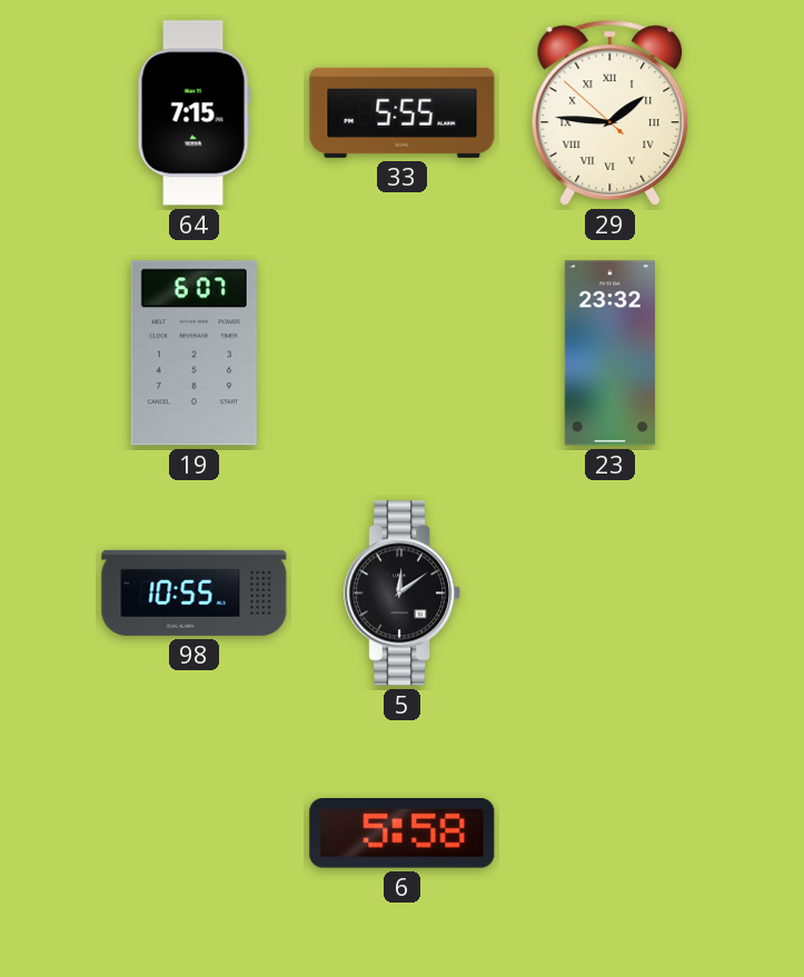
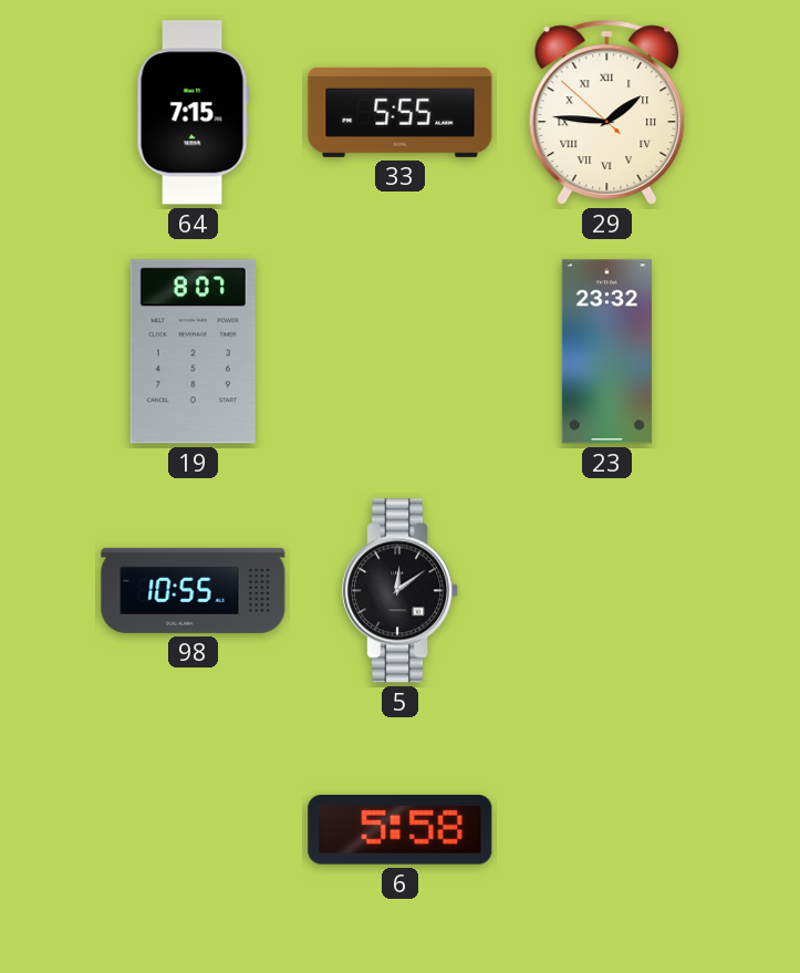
19: 6:07 -> 8:07
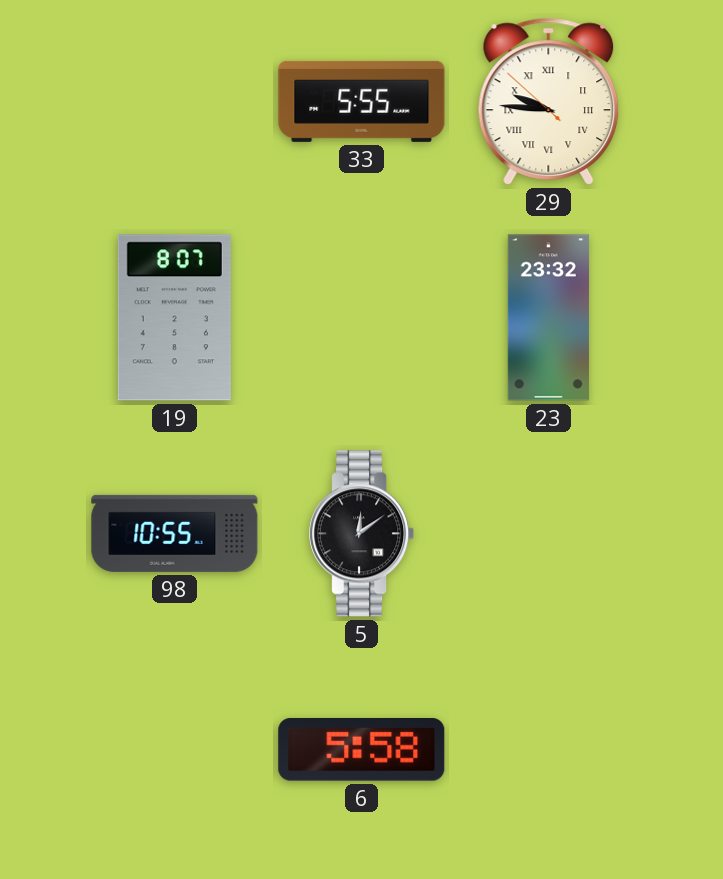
64: 7:15 -> none
29: 1:45 -> 9:45
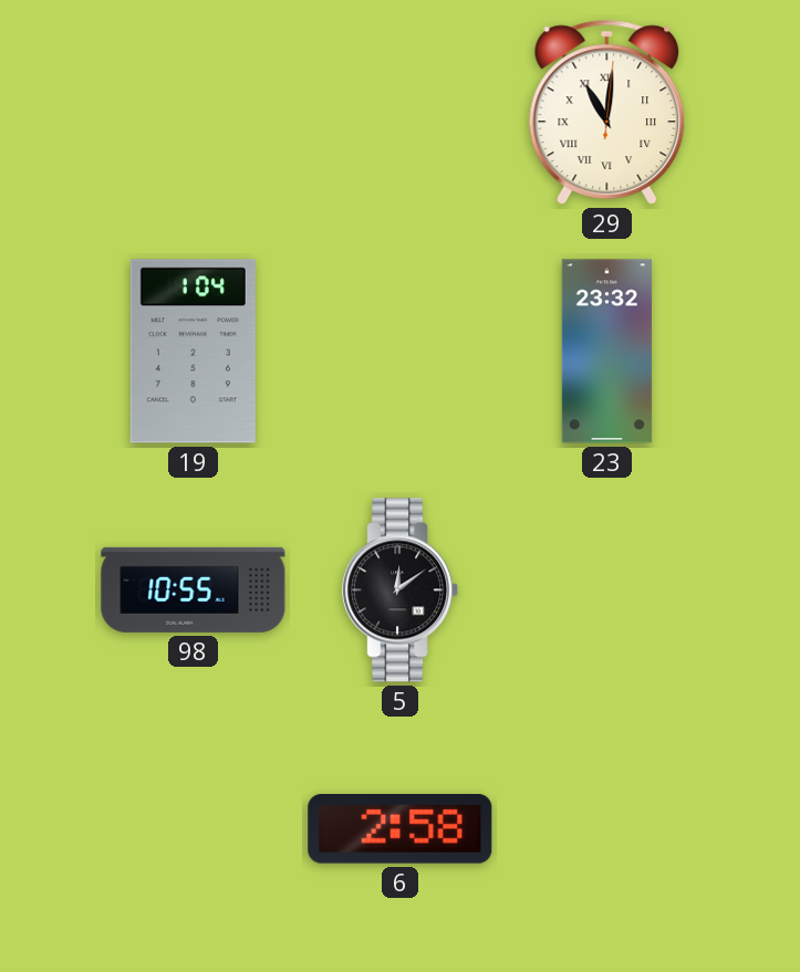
33: 5:55 -> none
29: 9:45 -> 11:01
19: 8:07 -> 1:04
6: 5:58 -> 2:58
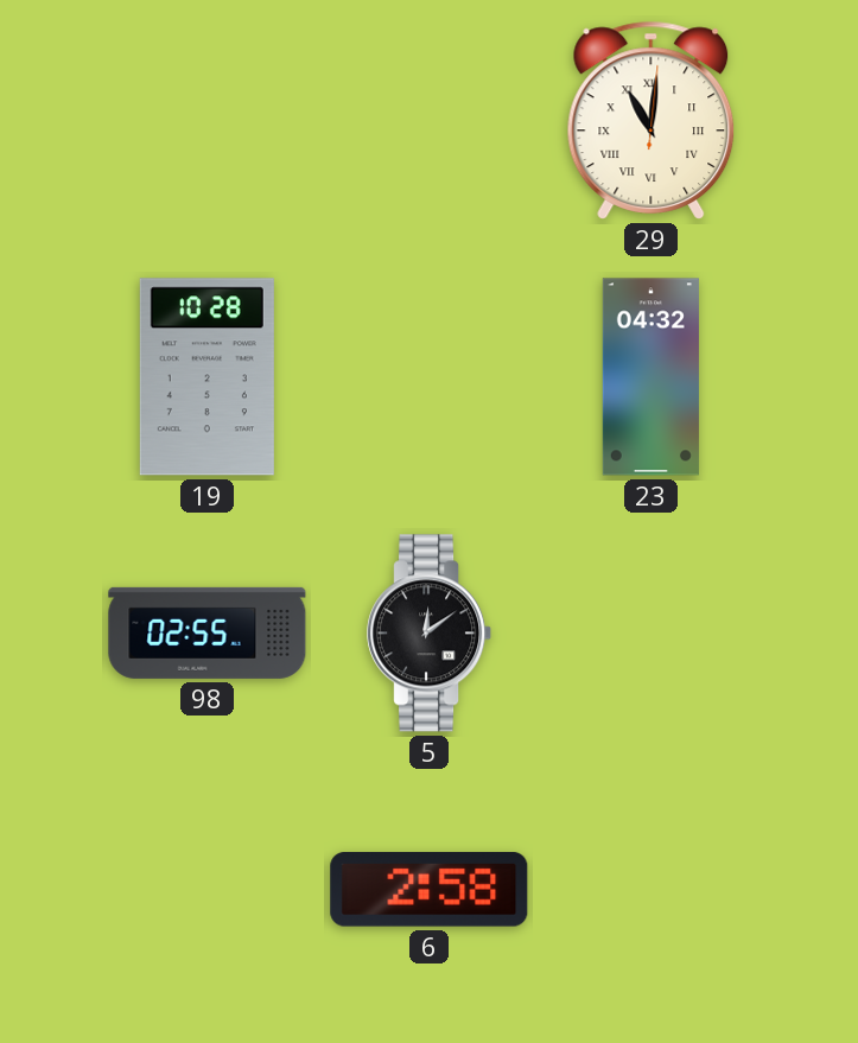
19: 1:04 -> 10:28
23: 23:32 -> 04:32
98: 10:55 -> 02:55
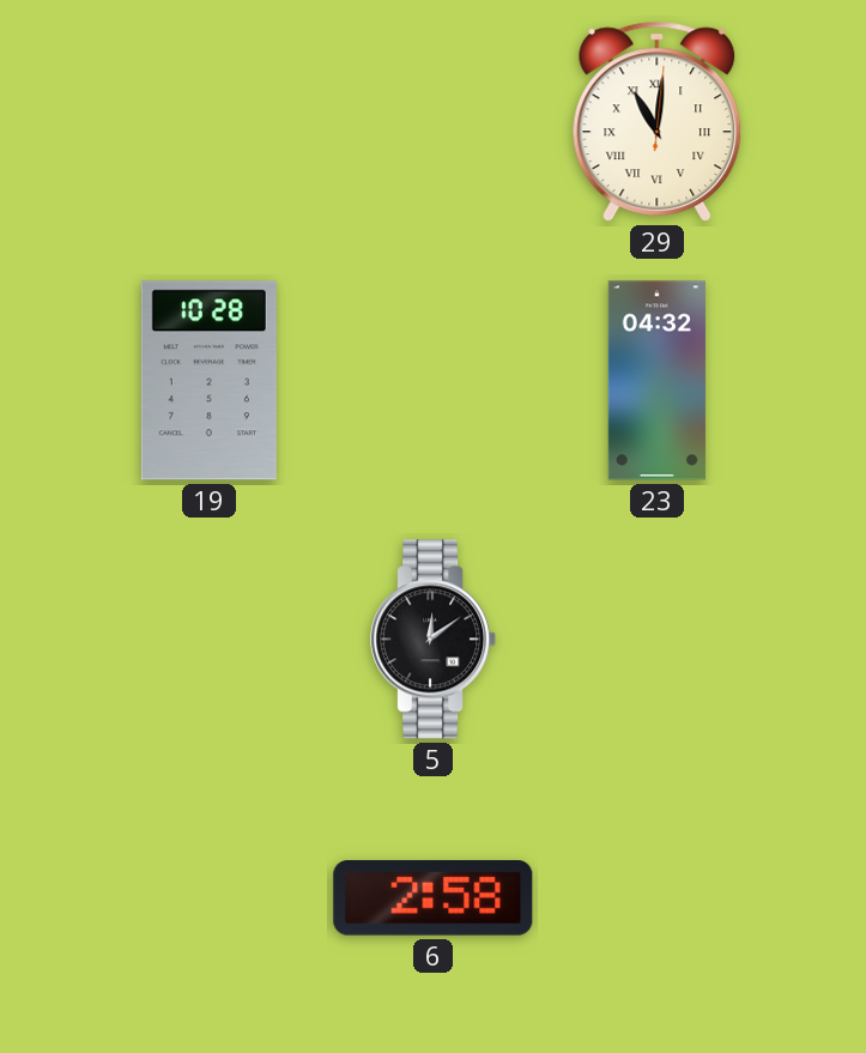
98: 02:55 -> none
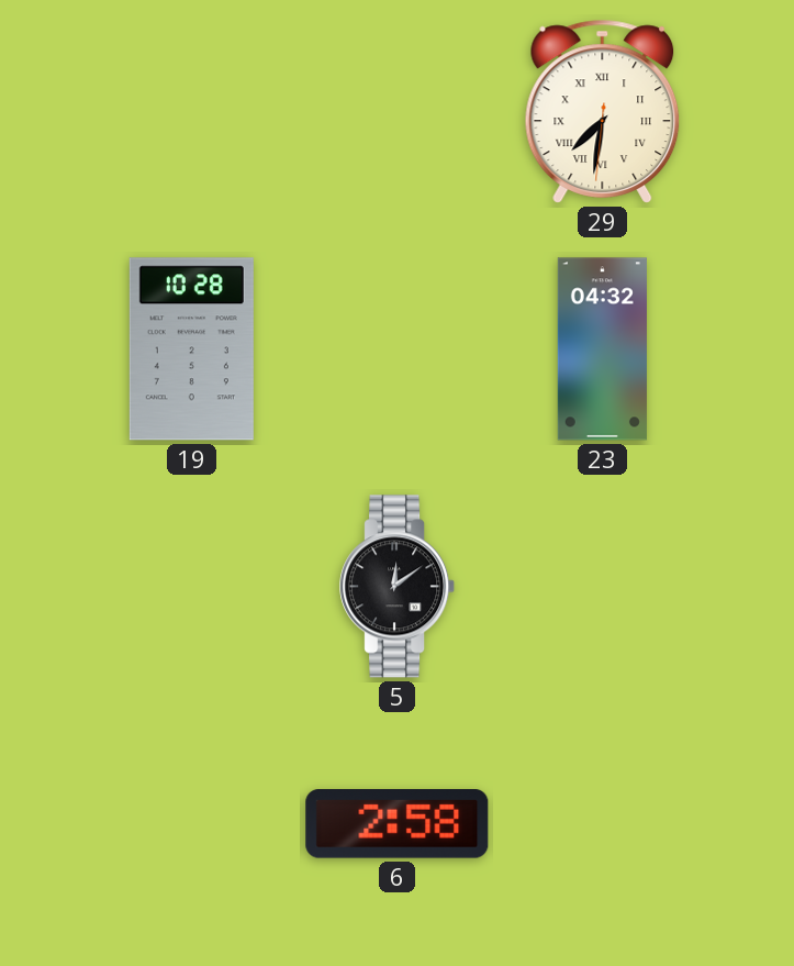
29: 11:01 -> 7:31
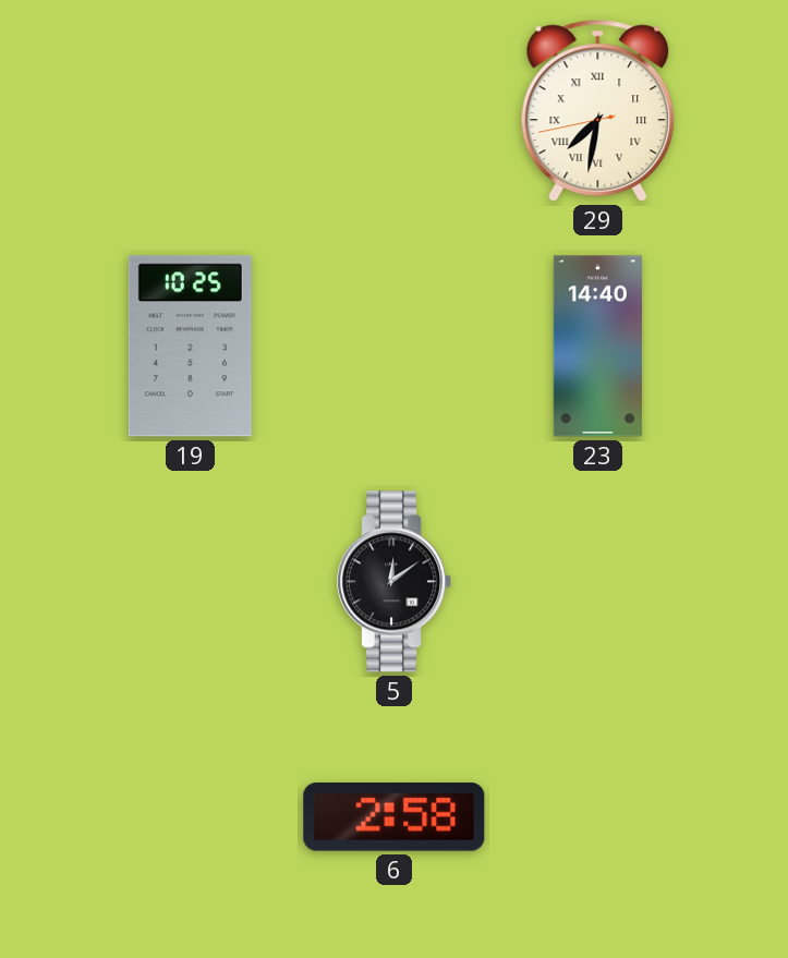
29: 7:31:31 -> 7:31:43
19: 10:28 -> 10:25
23: 04:32 -> 14:40
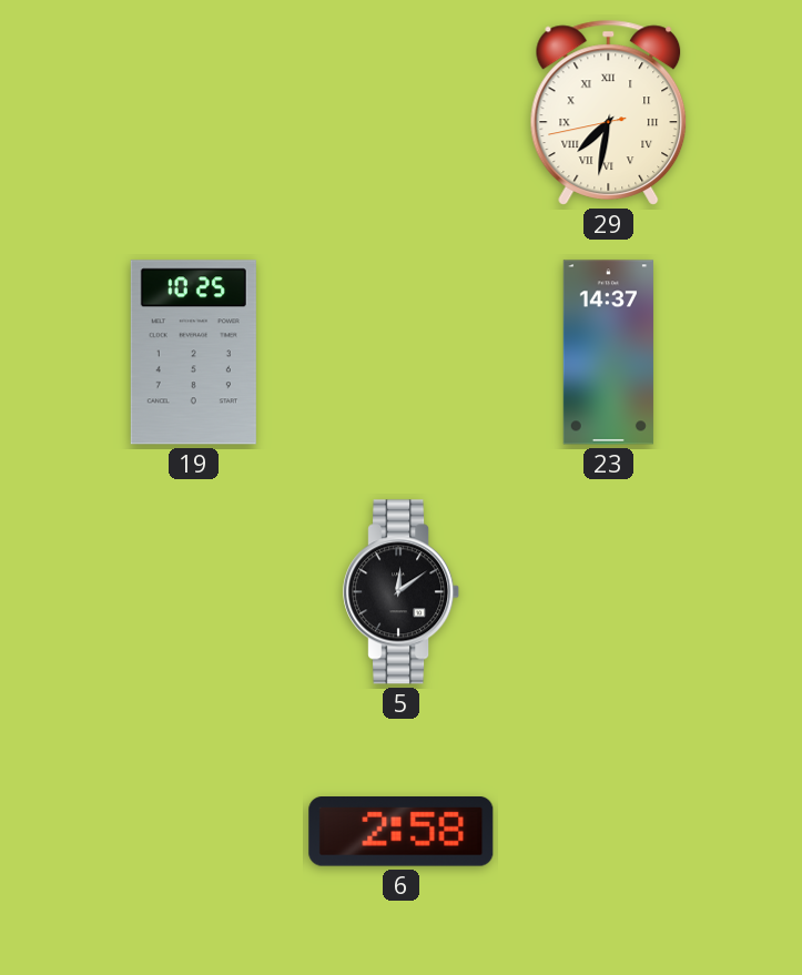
23: 14:40 -> 14:37
